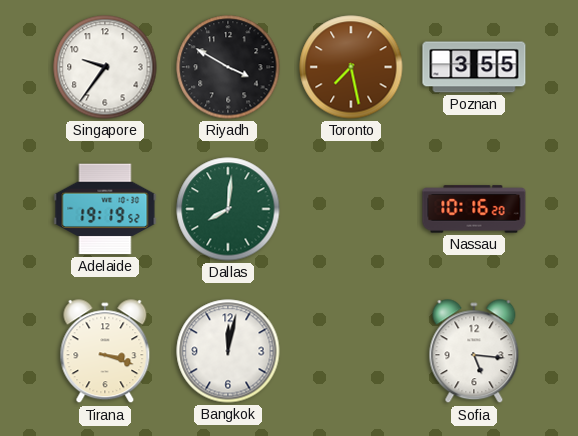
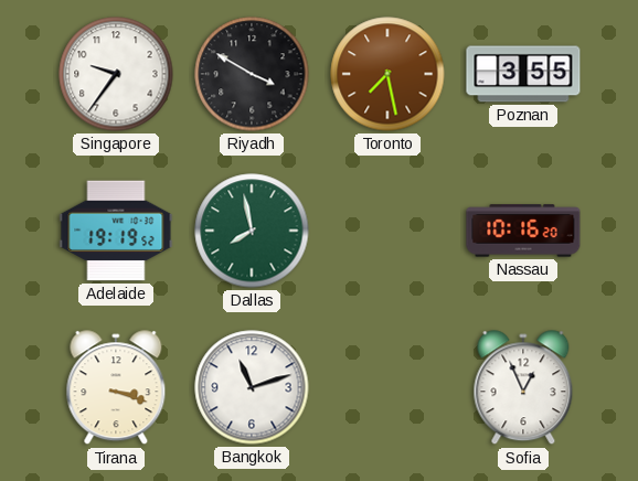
Dallas: 8:01 -> 7:58
Bangkok: 12:02 -> 11:12
Sofia: 5:16 -> 12:56
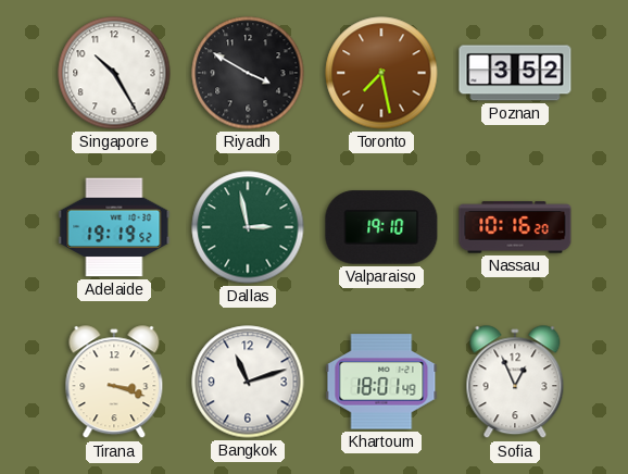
Singapore: 9:36 -> 10:25
Poznan: 3:55 -> 3:52
Dallas: 7:58 -> 2:58
Valparaiso: none -> 19:10
Khartoum: none -> 18:01
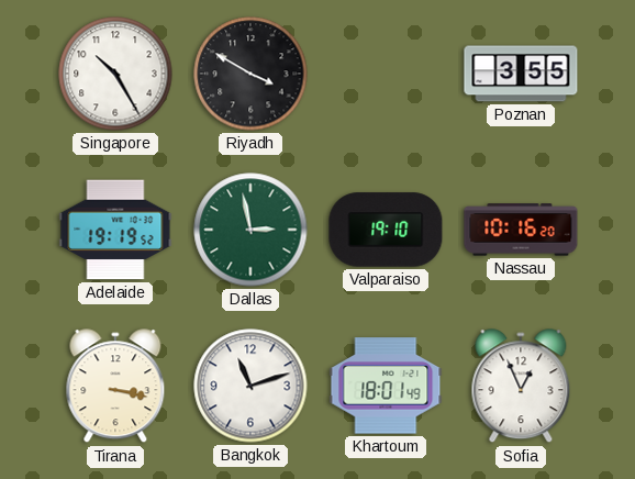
Toronto: 7:28 -> none
Poznan: 3:52 -> 3:55
Tirana: 3:18 -> 3:17
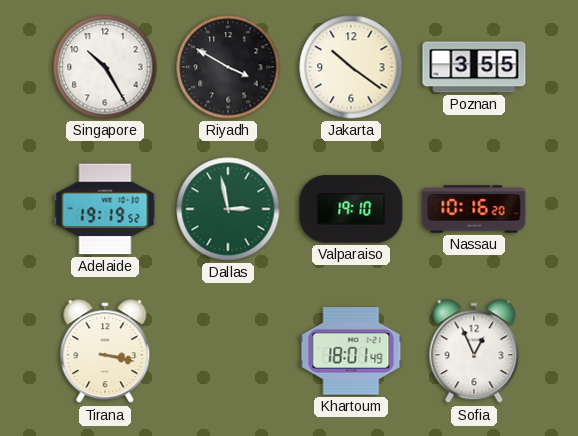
Jakarta: none -> 10:21
Bangkok: 11:12 -> none
